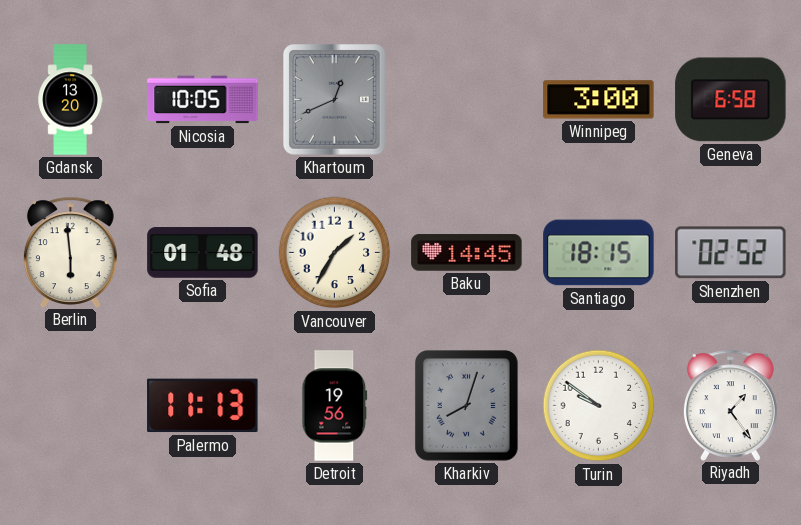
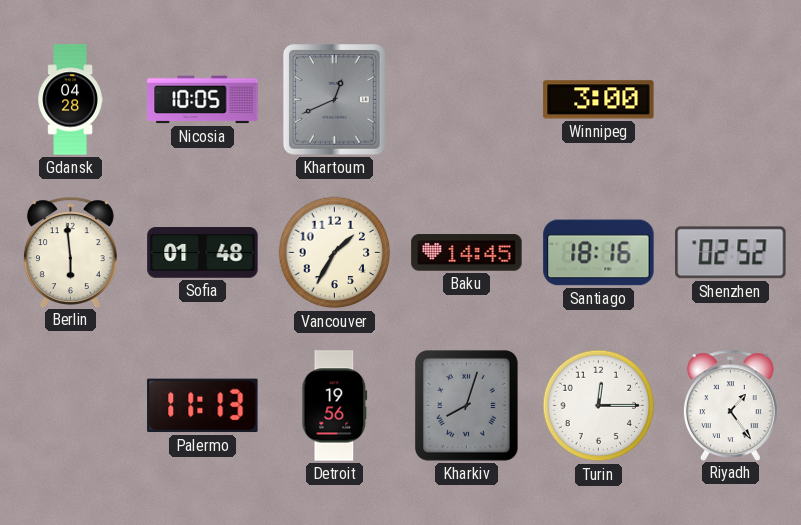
Gdansk: 13:20 -> 04:28
Geneva: 6:58 -> none
Santiago: 18:15 -> 18:16
Turin: 9:51 -> 12:15
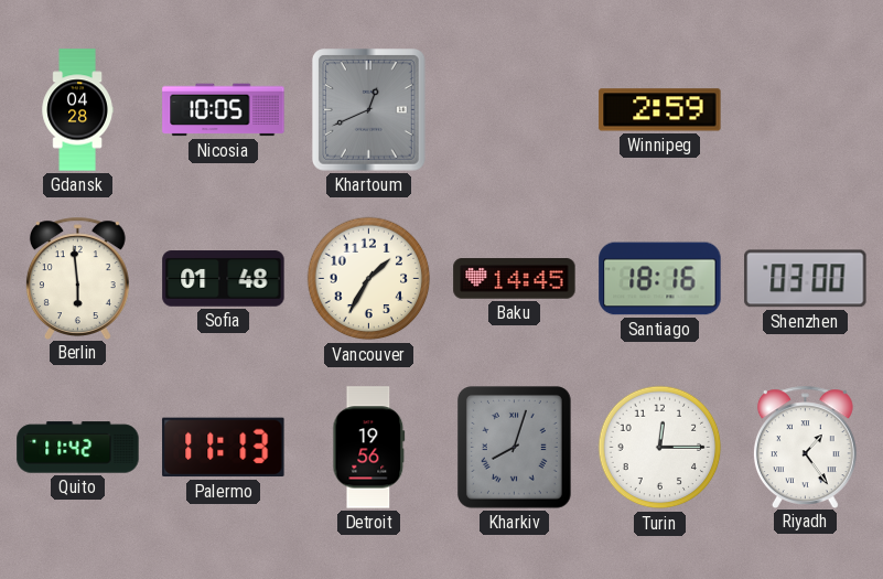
Winnipeg: 3:00 -> 2:59
Shenzhen: 02:52 -> 03:00
Quito: none -> 11:42
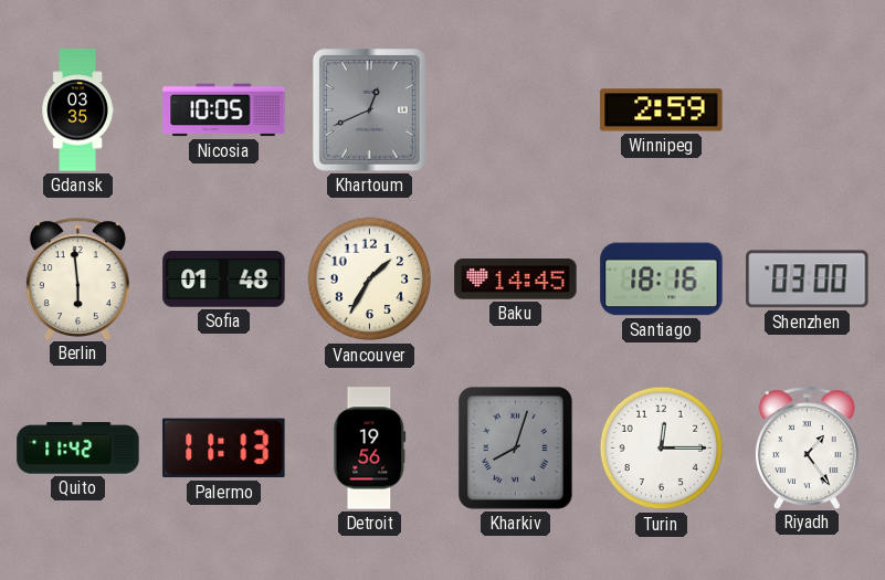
Gdansk: 04:28 -> 03:35
